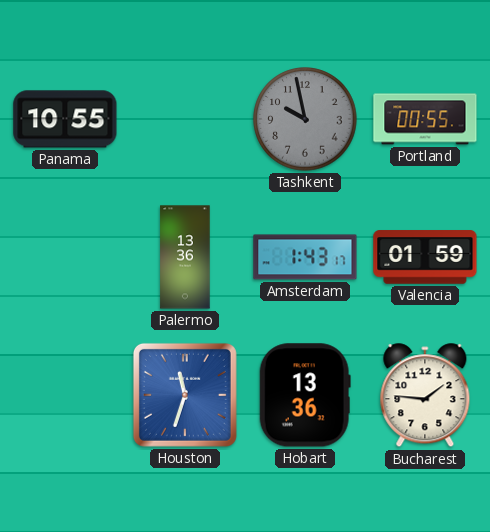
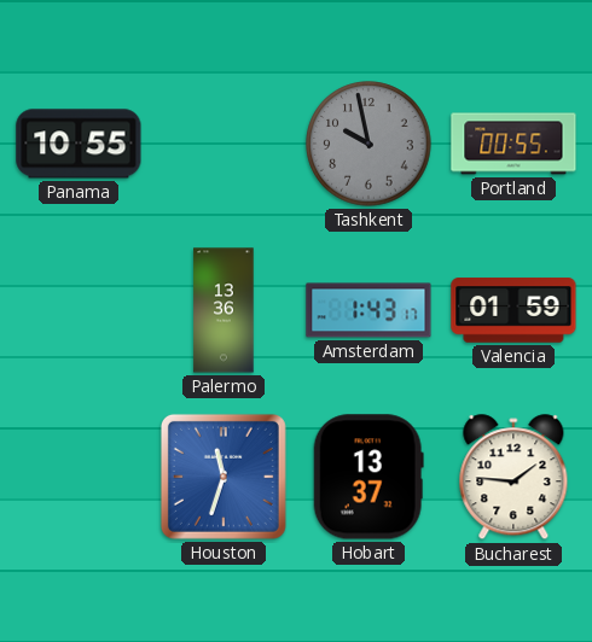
Hobart: 13:36 -> 13:37
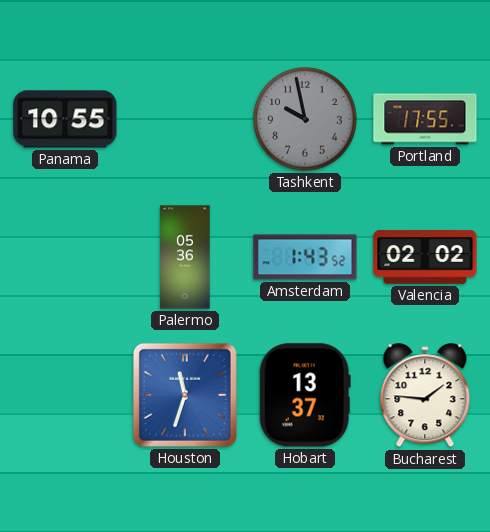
Portland: 00:55 -> 17:55
Palermo: 13:36 -> 05:36
Amsterdam: 1:43:17 -> 1:43:52
Valencia: 01:59 -> 02:02
